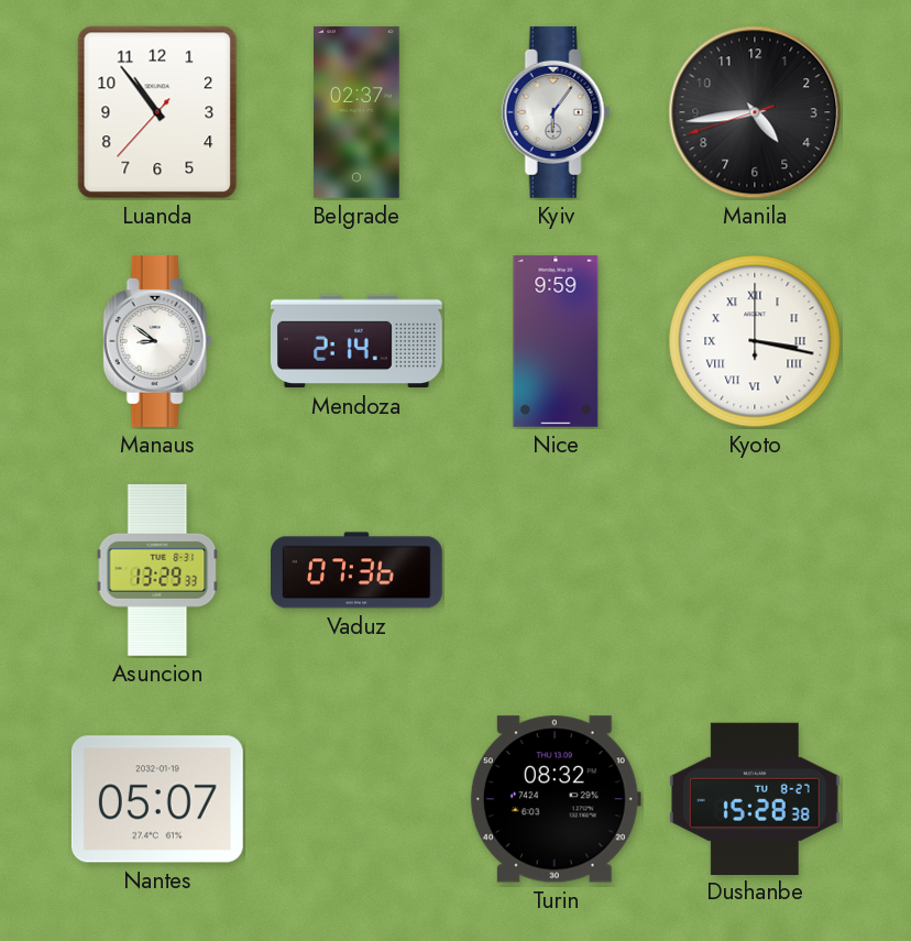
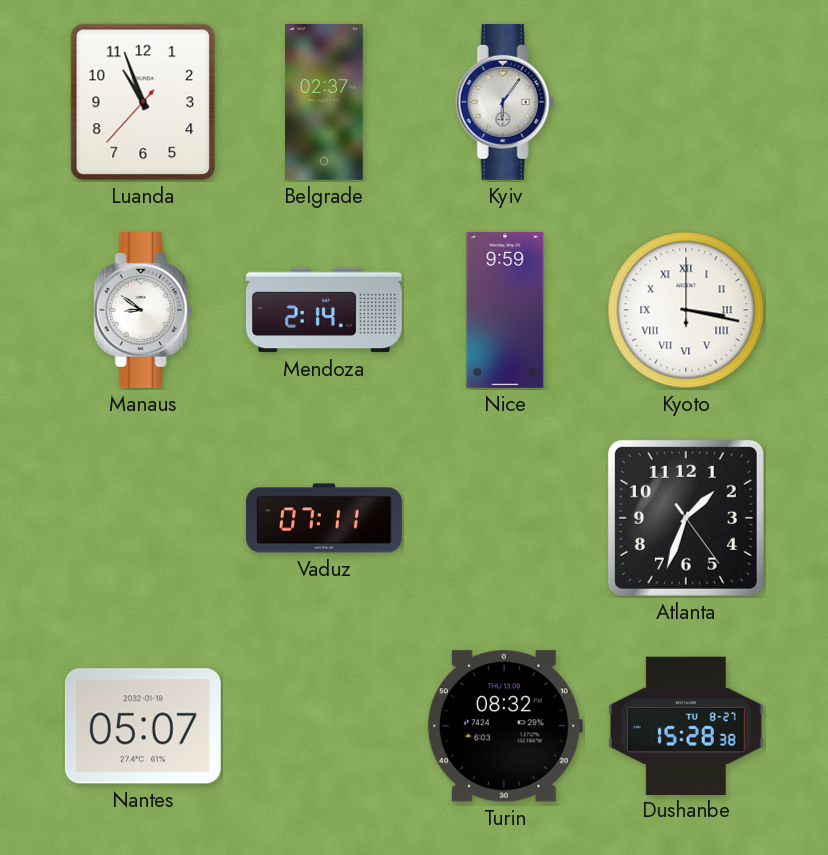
Luanda: 10:53 -> 10:56
Manila: 4:43 -> none
Asuncion: 13:29 -> none
Vaduz: 07:36 -> 07:11
Atlanta: none -> 1:33
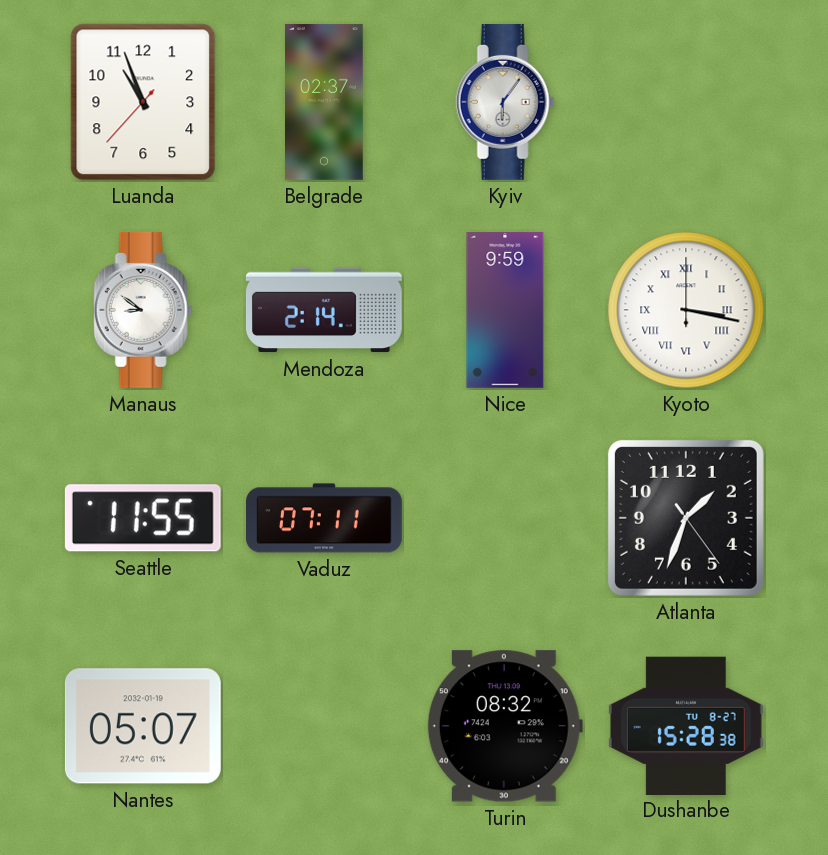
Seattle: none -> 11:55
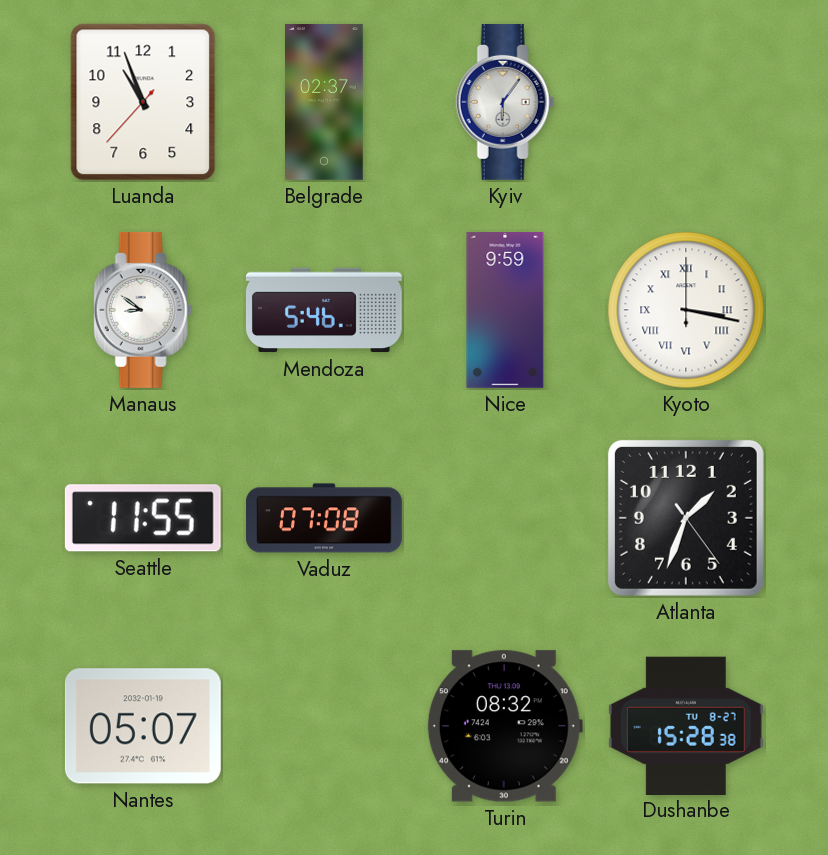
Mendoza: 2:14 -> 5:46
Vaduz: 07:11 -> 07:08
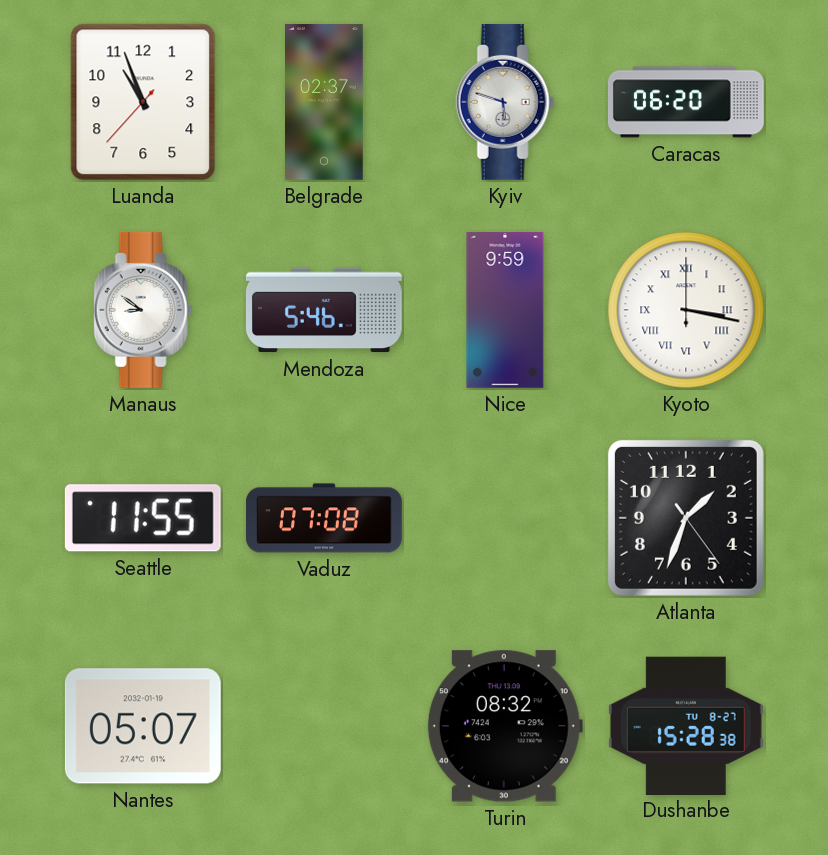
Kyiv: 6:06 -> 5:48
Caracas: none -> 06:20
